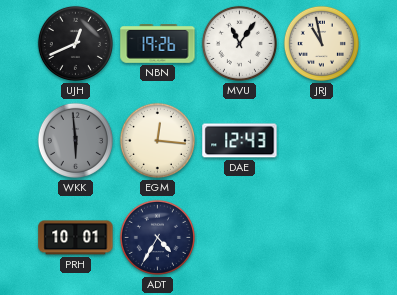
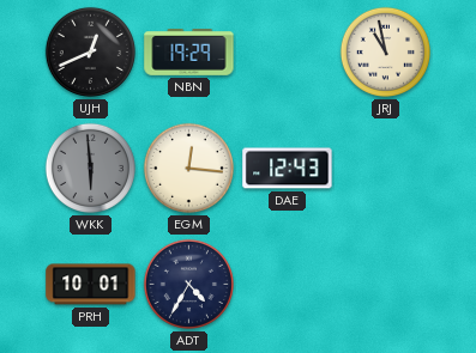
NBN: 19:26 -> 19:29
MVU: 11:06 -> none
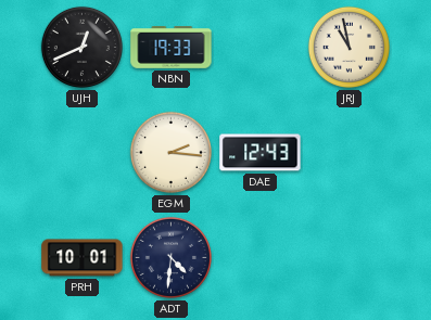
NBN: 19:29 -> 19:33
WKK: 5:59 -> none
EGM: 12:16 -> 2:16
ADT: 4:35 -> 4:31
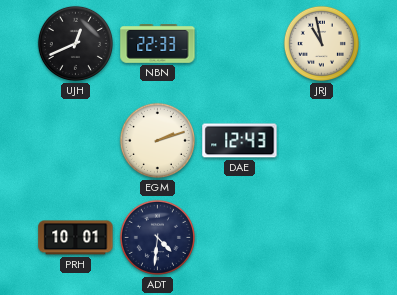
NBN: 19:33 -> 22:33
EGM: 2:16 -> 2:12
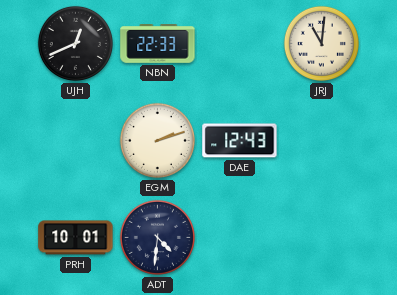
JRJ: 10:58 -> 11:01
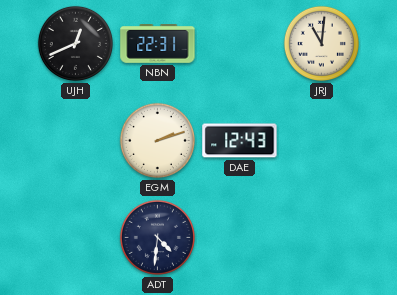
NBN: 22:33 -> 22:31
PRH: 10:01 -> none
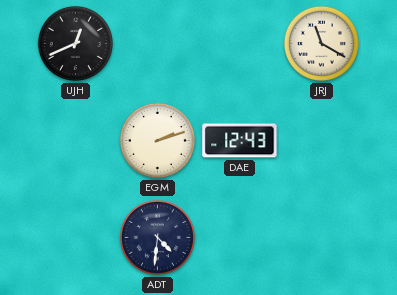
NBN: 22:31 -> none
JRJ: 11:01 -> 11:20
